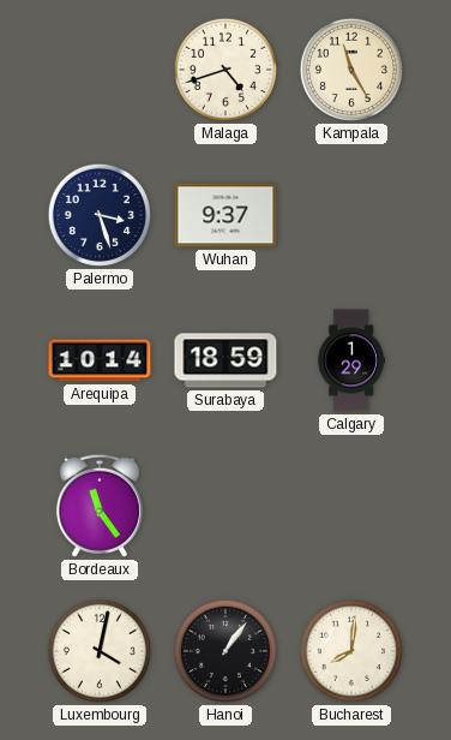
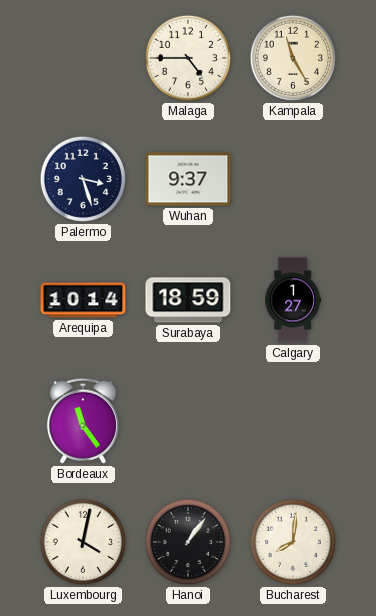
Malaga: 4:42 -> 4:45
Calgary: 1:29 -> 1:27
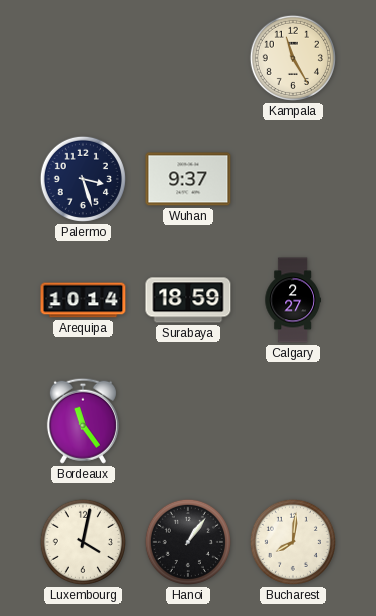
Malaga: 4:45 -> none
Calgary: 1:27 -> 2:27
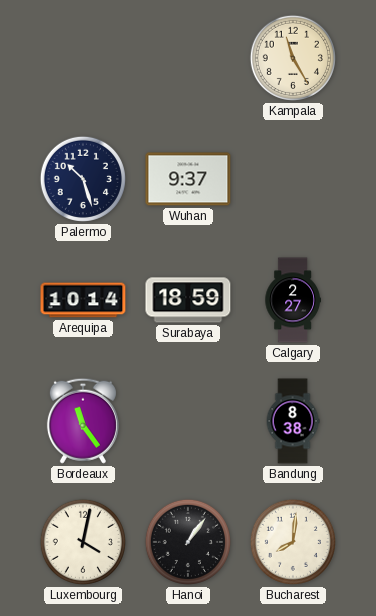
Palermo: 3:27 -> 10:27
Bandung: none -> 8:38
